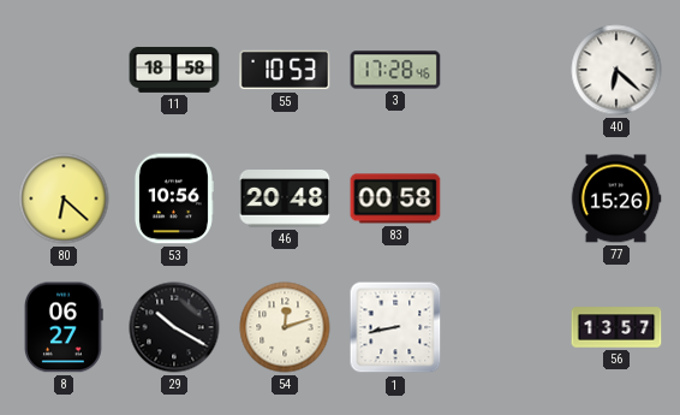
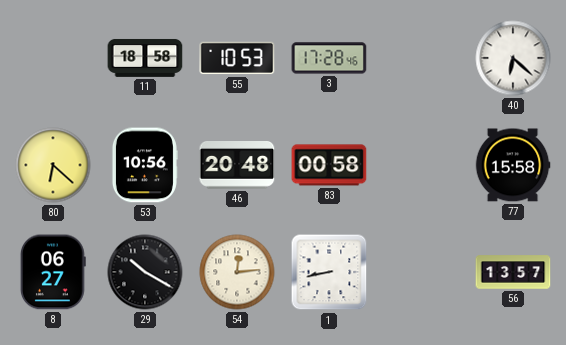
77: 15:26 -> 15:58
54: 12:12 -> 12:14
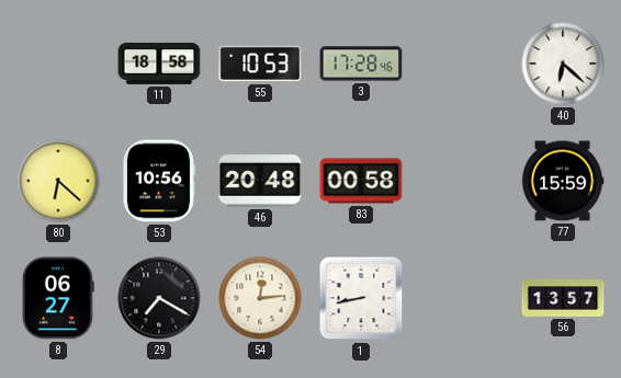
77: 15:58 -> 15:59
29: 10:20 -> 7:20
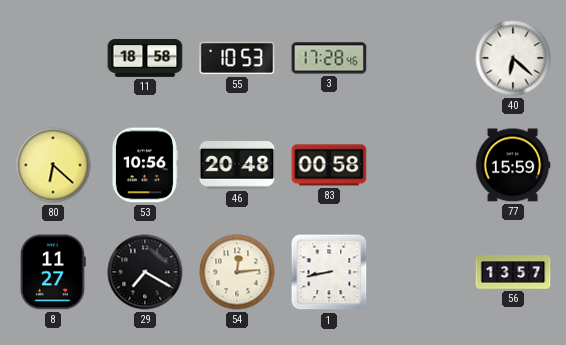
8: 06:27 -> 11:27
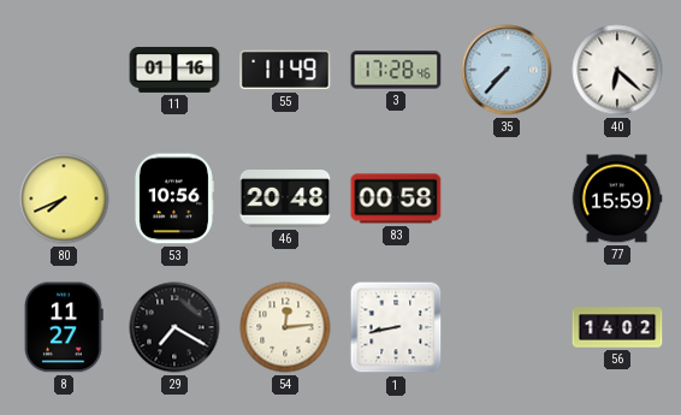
11: 18:58 -> 01:16
55: 10:53 -> 11:49
35: none -> 7:37
80: 6:22 -> 7:41
56: 13:57 -> 14:02
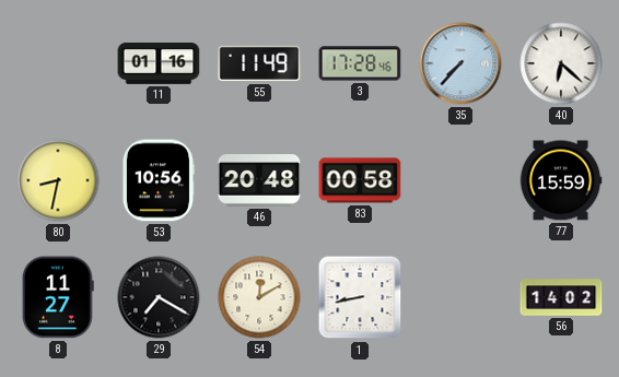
80: 7:41 -> 8:32
54: 12:14 -> 12:10
